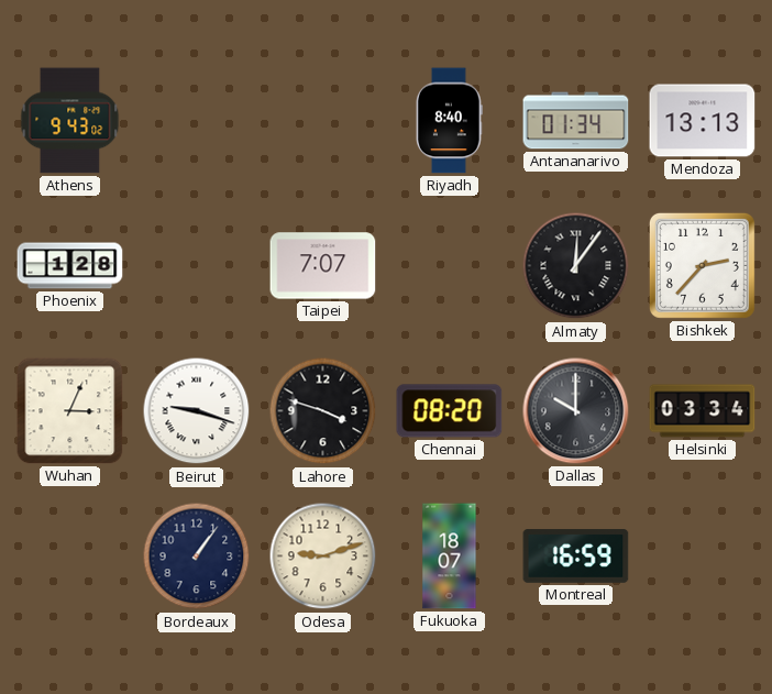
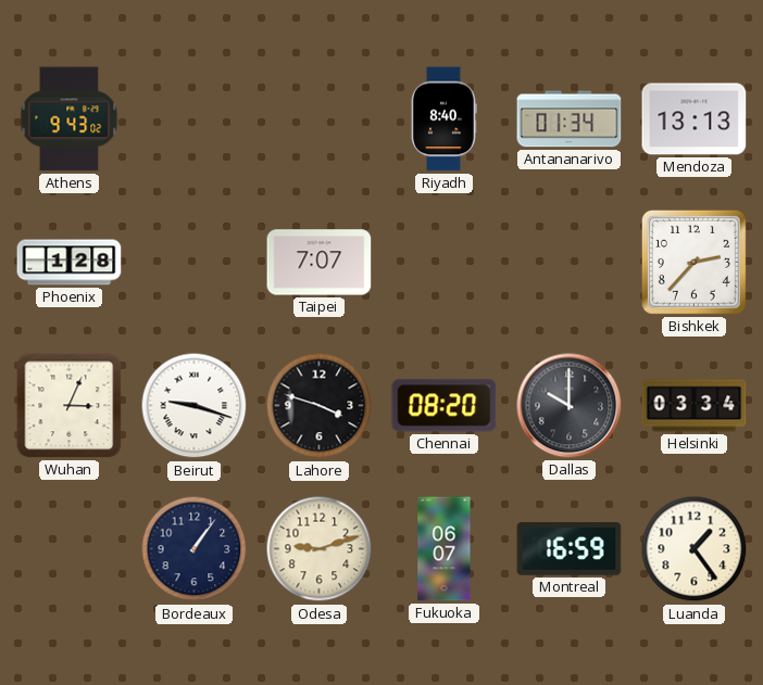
Almaty: 12:06 -> none
Fukuoka: 18:07 -> 06:07
Luanda: none -> 1:24
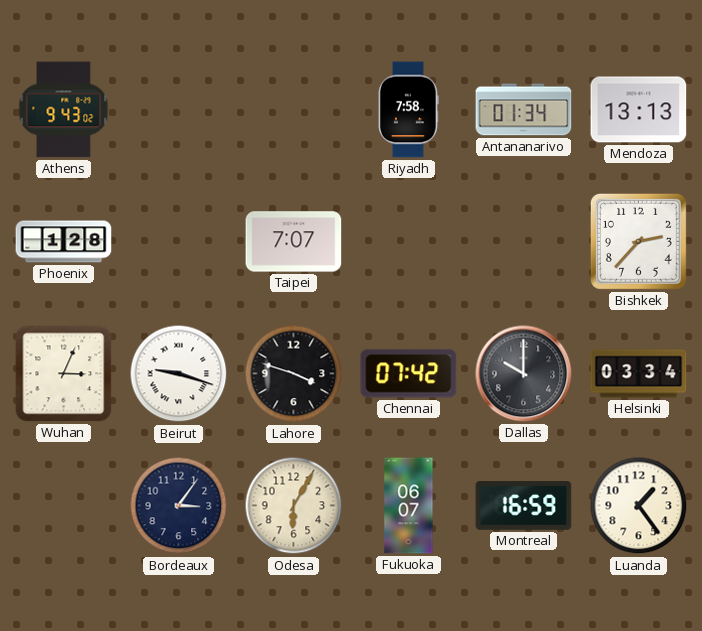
Riyadh: 8:40 -> 7:58
Chennai: 08:20 -> 07:42
Bordeaux: 1:06 -> 3:06
Odesa: 9:12 -> 6:05
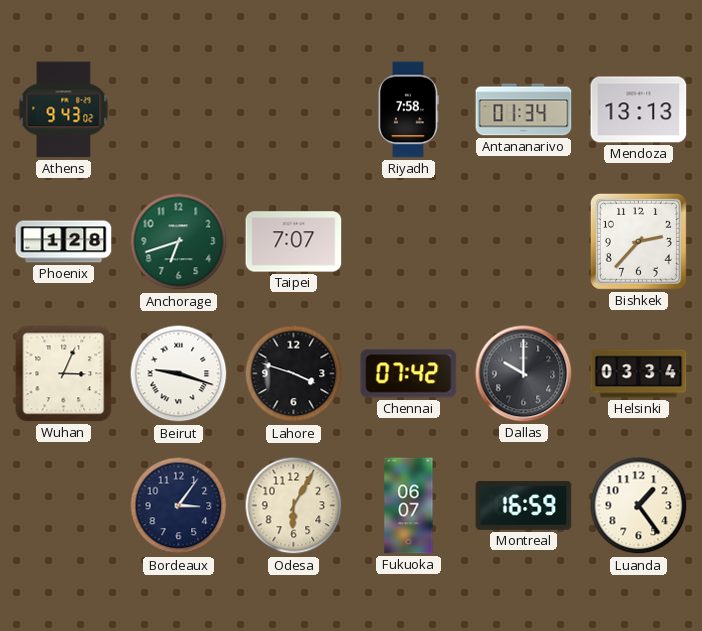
Anchorage: none -> 6:42
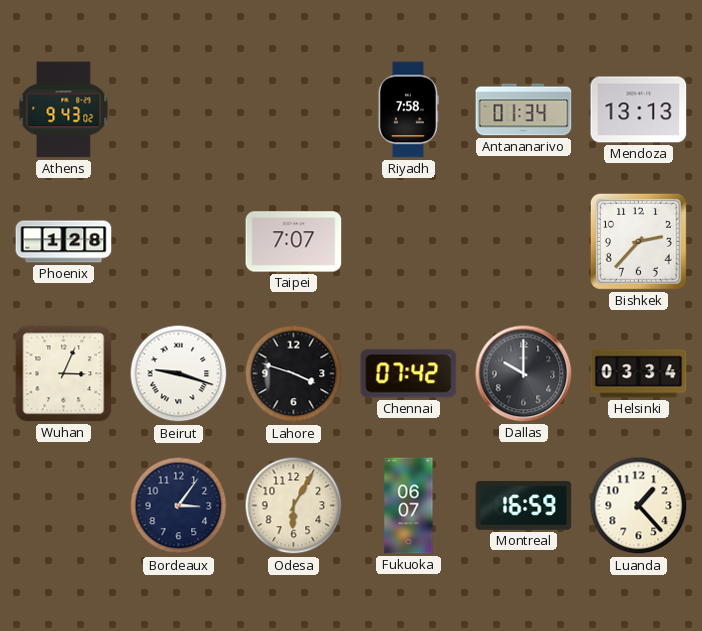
Anchorage: 6:42 -> none
Luanda: 1:24 -> 1:23
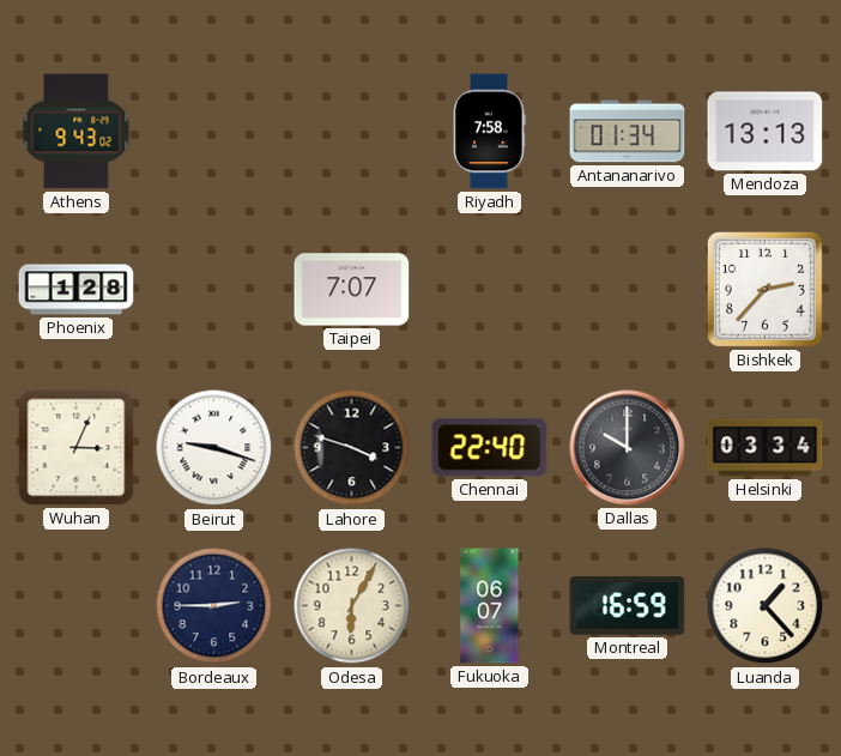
Chennai: 07:42 -> 22:40
Bordeaux: 3:06 -> 2:45
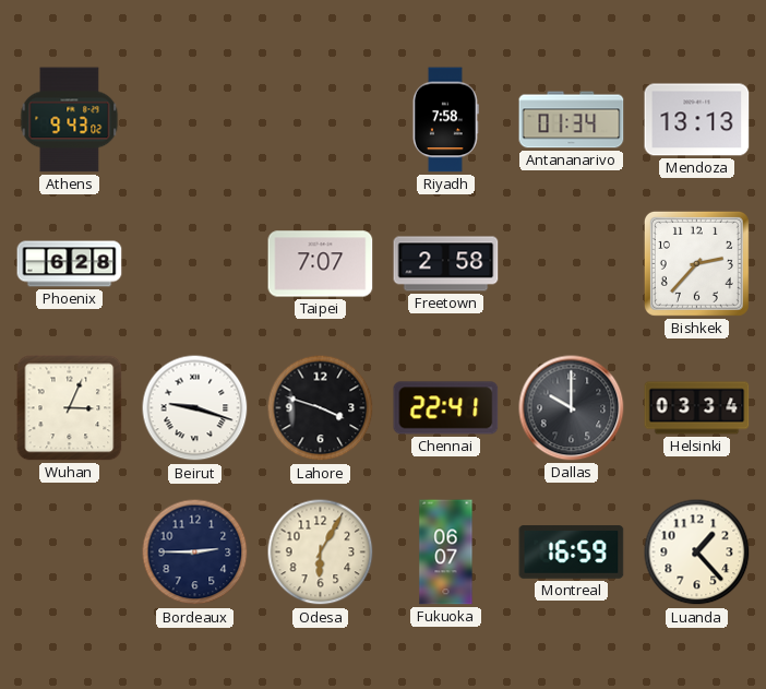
Phoenix: 1:28 -> 6:28
Freetown: none -> 2:58
Chennai: 22:40 -> 22:41
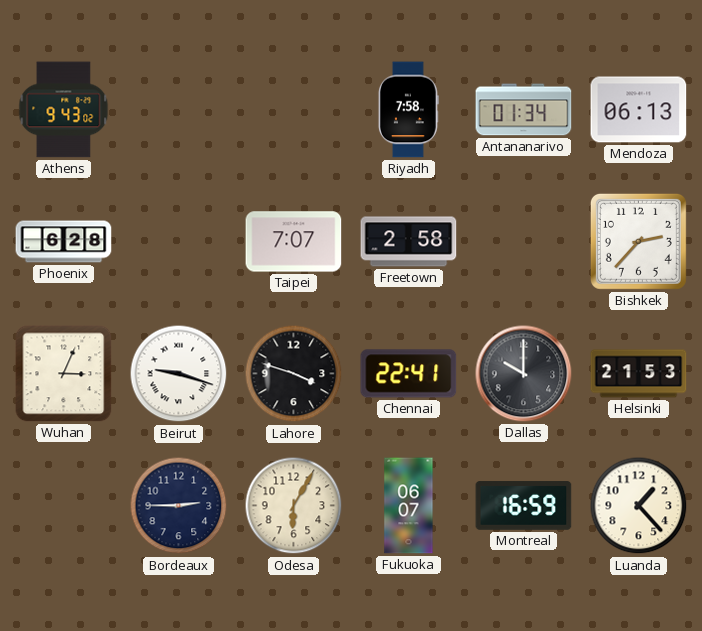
Mendoza: 13:13 -> 06:13
Helsinki: 03:34 -> 21:53
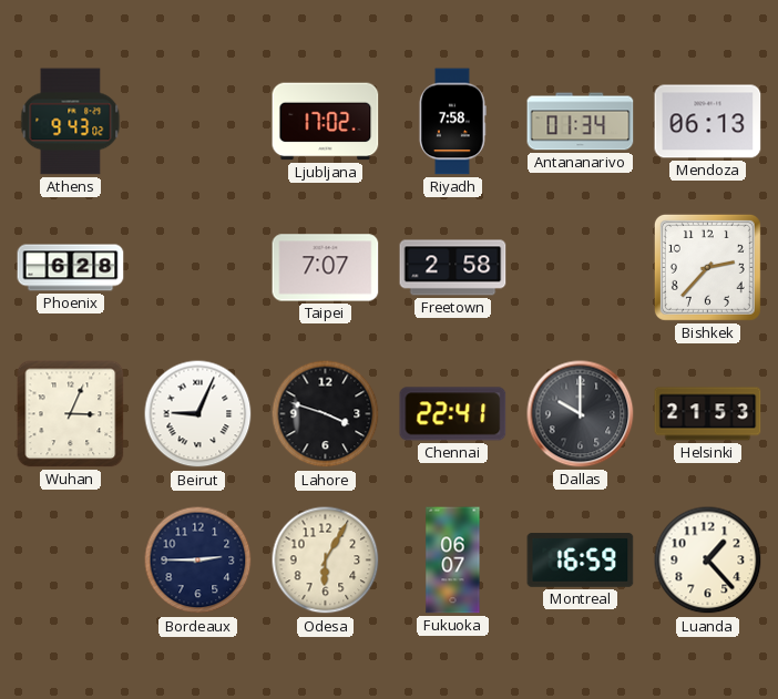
Ljubljana: none -> 17:02
Beirut: 9:18 -> 9:04
